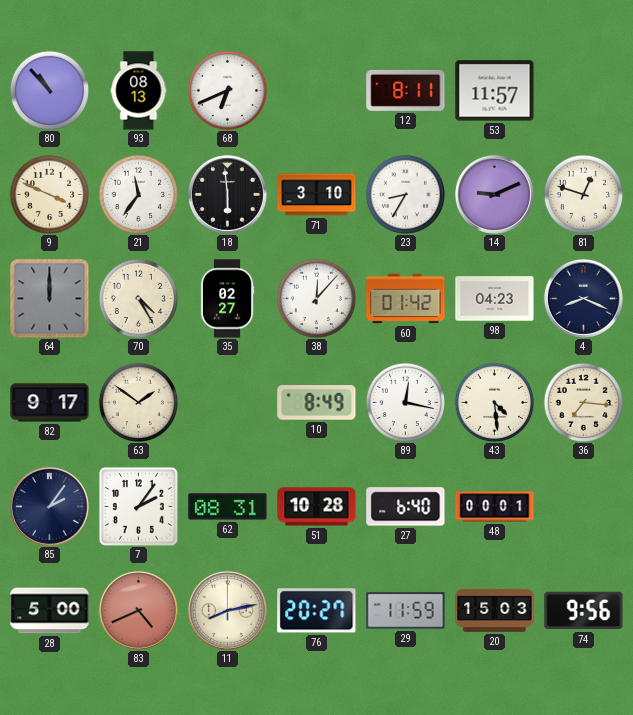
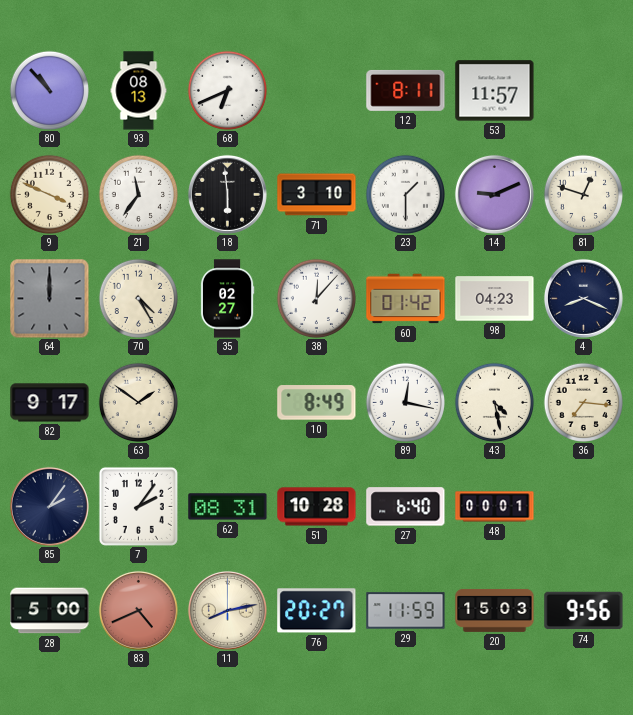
23: 8:35 -> 1:30
43: 4:29 -> 4:28
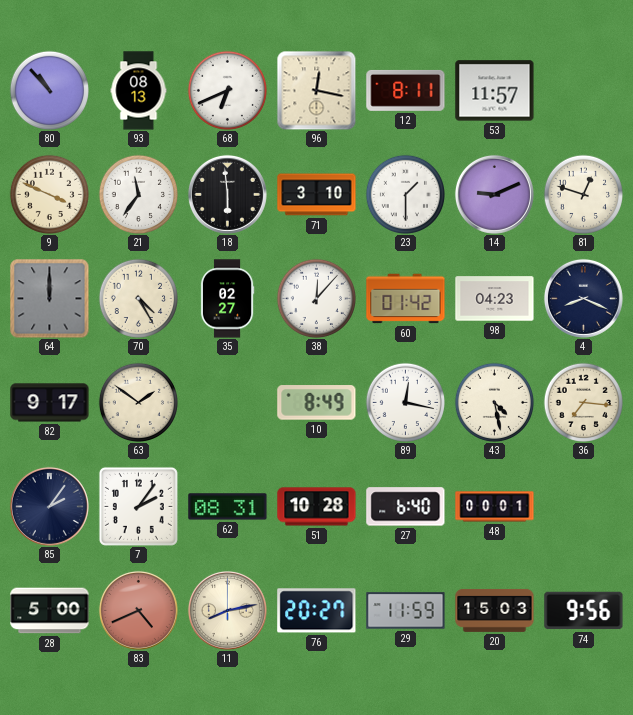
96: none -> 12:17
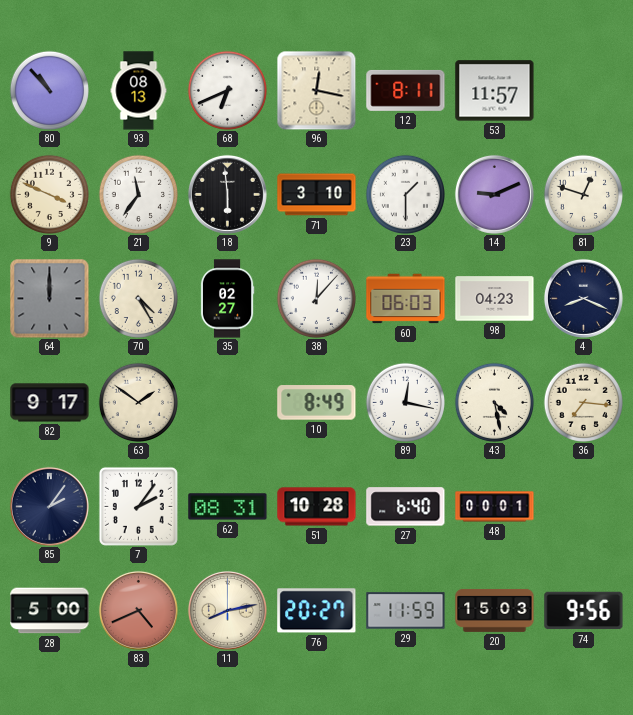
60: 01:42 -> 06:03
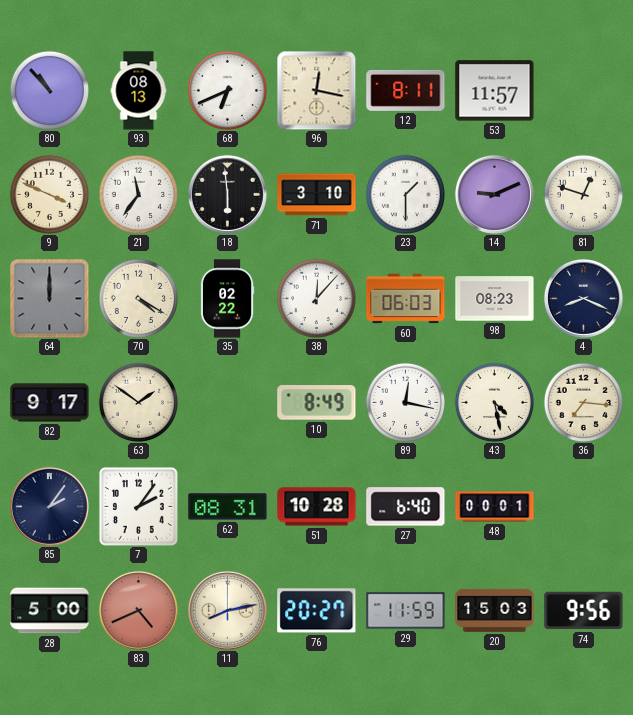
70: 4:25 -> 4:20
35: 02:27 -> 02:22
98: 04:23 -> 08:23
